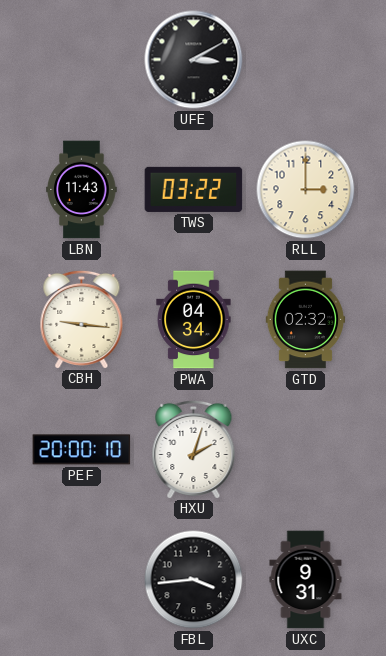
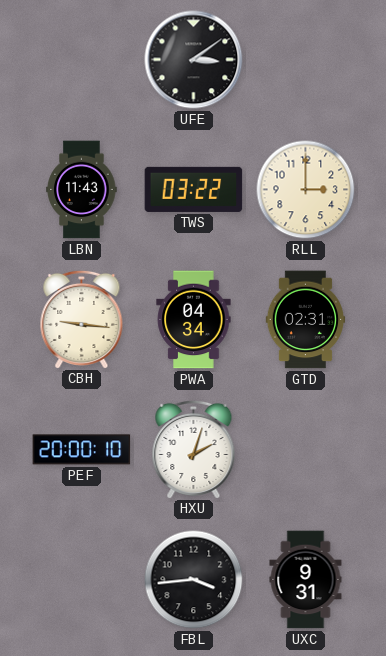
UFE: 3:10 -> 3:09
GTD: 02:32 -> 02:31
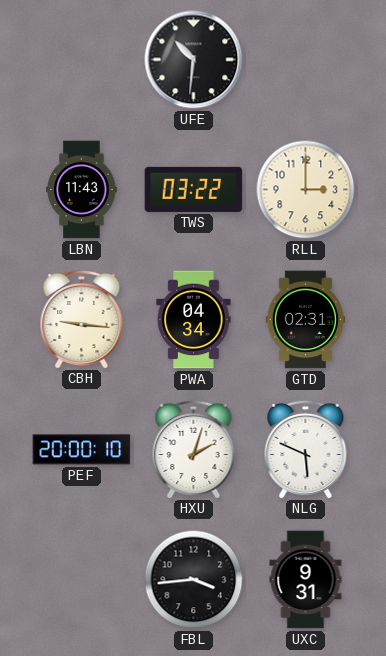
UFE: 3:09 -> 10:31
NLG: none -> 5:49
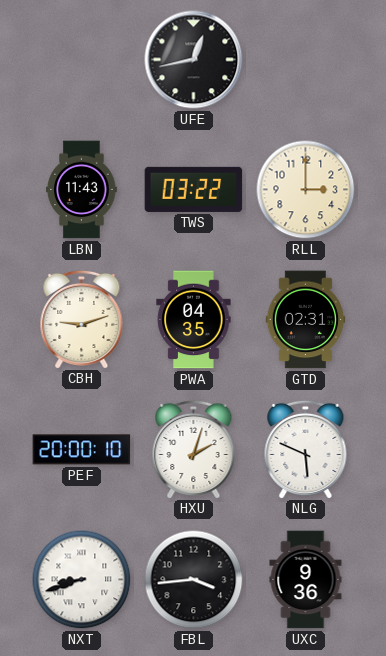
UFE: 10:31 -> 12:43
CBH: 9:16 -> 9:12
PWA: 04:34 -> 04:35
NXT: none -> 8:42
UXC: 9:31 -> 9:36
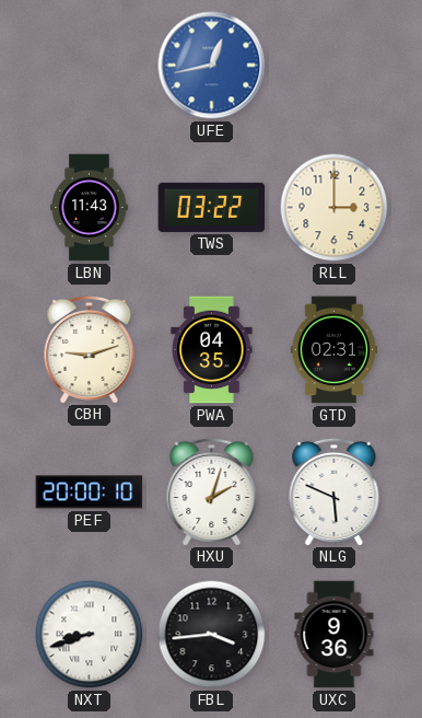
UFE dial: black -> blue
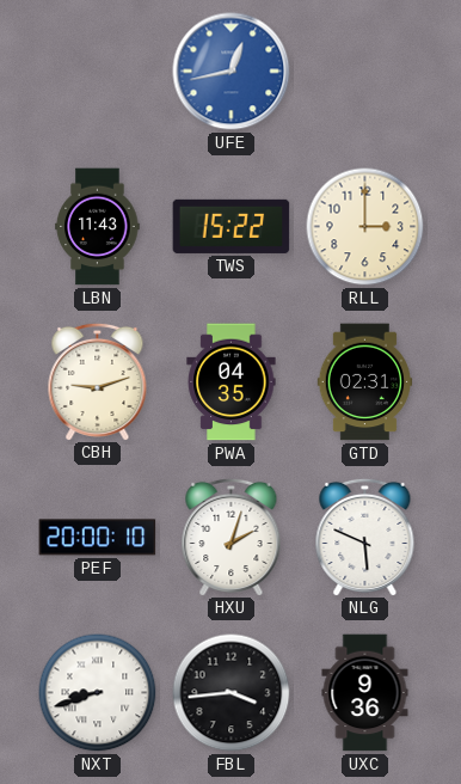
TWS: 03:22 -> 15:22
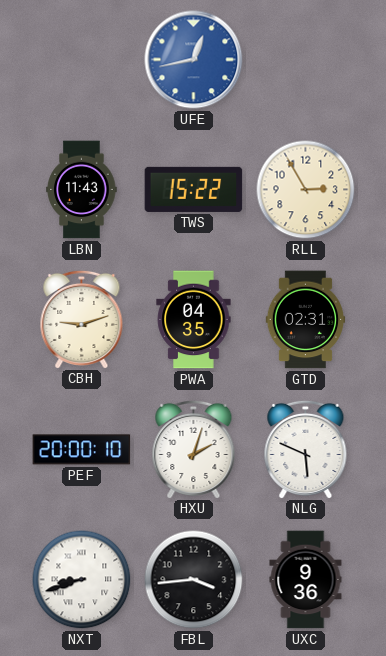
RLL: 3:00 -> 2:55
